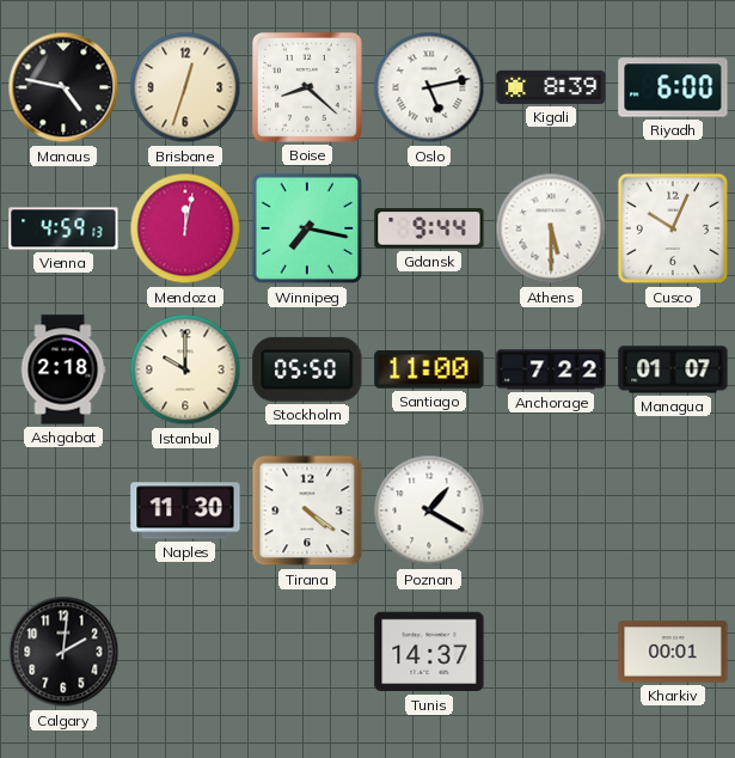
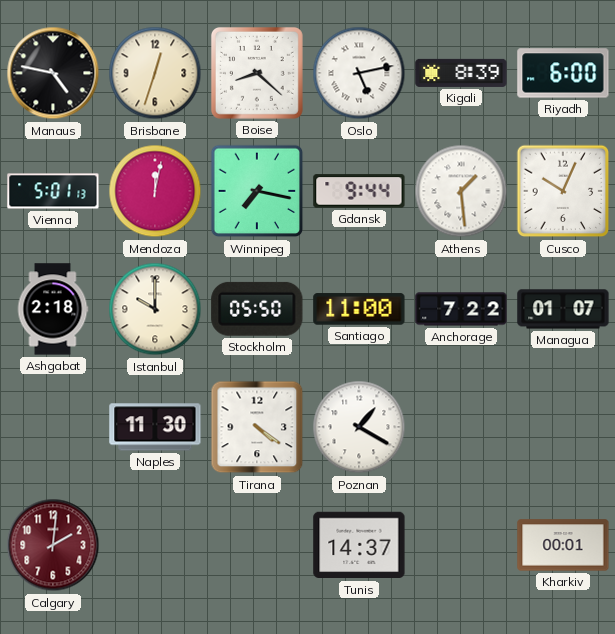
Vienna: 4:59 -> 5:01
Athens: 5:30 -> 1:29
Calgary dial: black -> burgundy
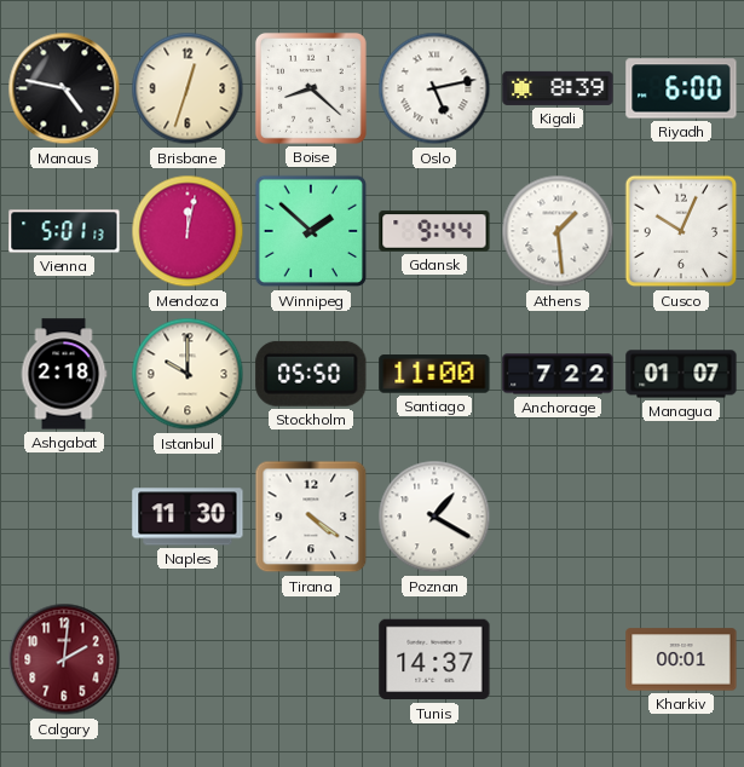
Winnipeg: 7:17 -> 1:52
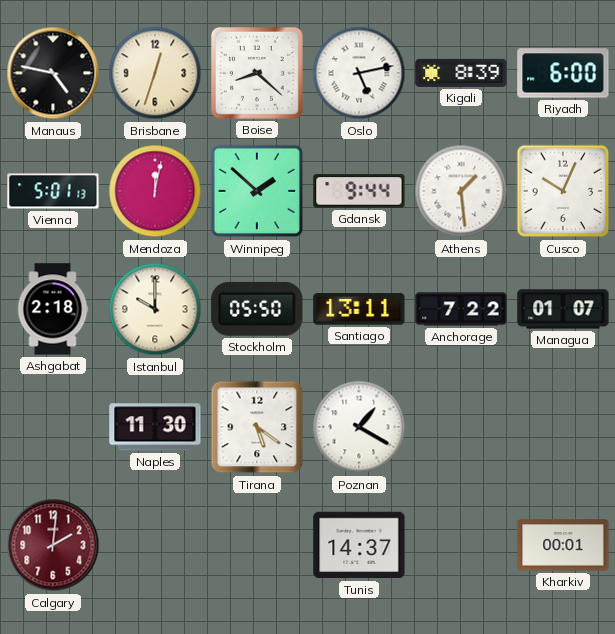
Santiago: 11:00 -> 13:11
Tirana: 4:21 -> 5:21
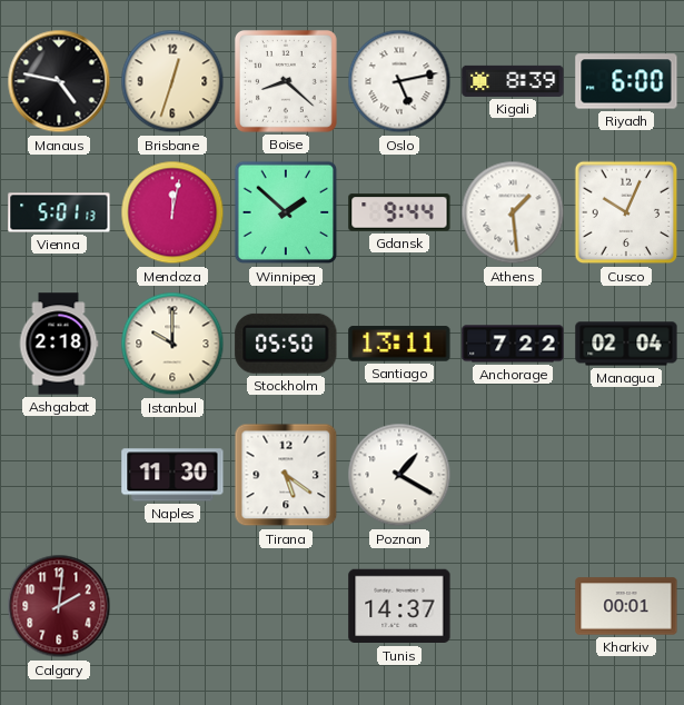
Managua: 01:07 -> 02:04
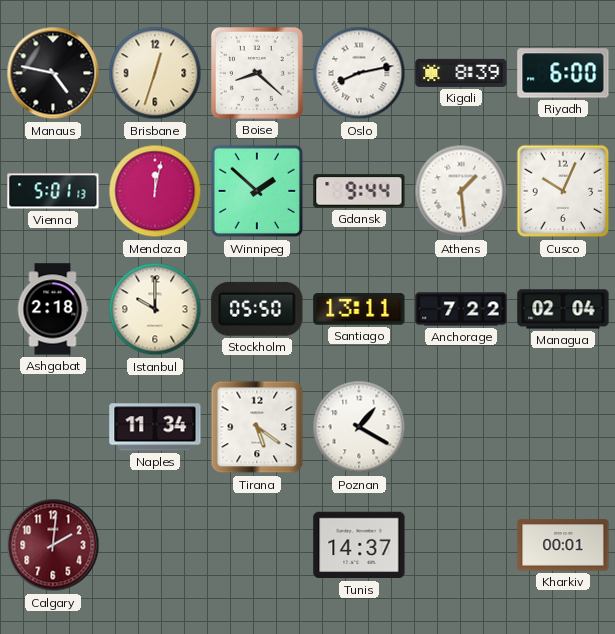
Oslo: 5:13 -> 8:13
Naples: 11:30 -> 11:34
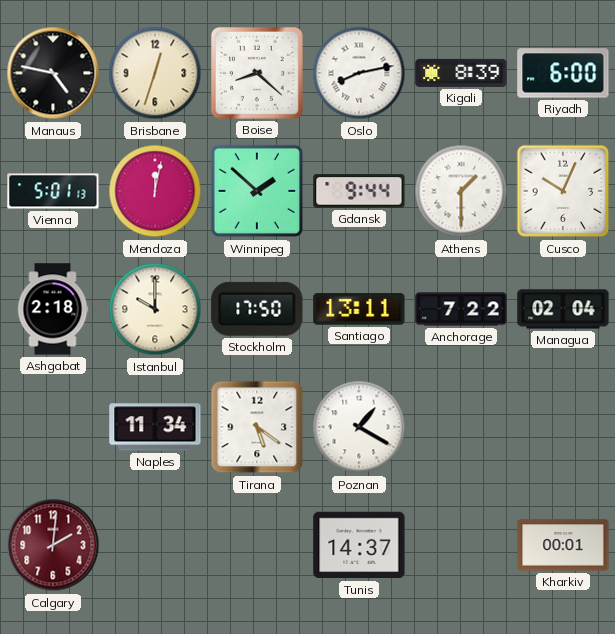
Athens: 1:29 -> 1:30
Stockholm: 05:50 -> 17:50
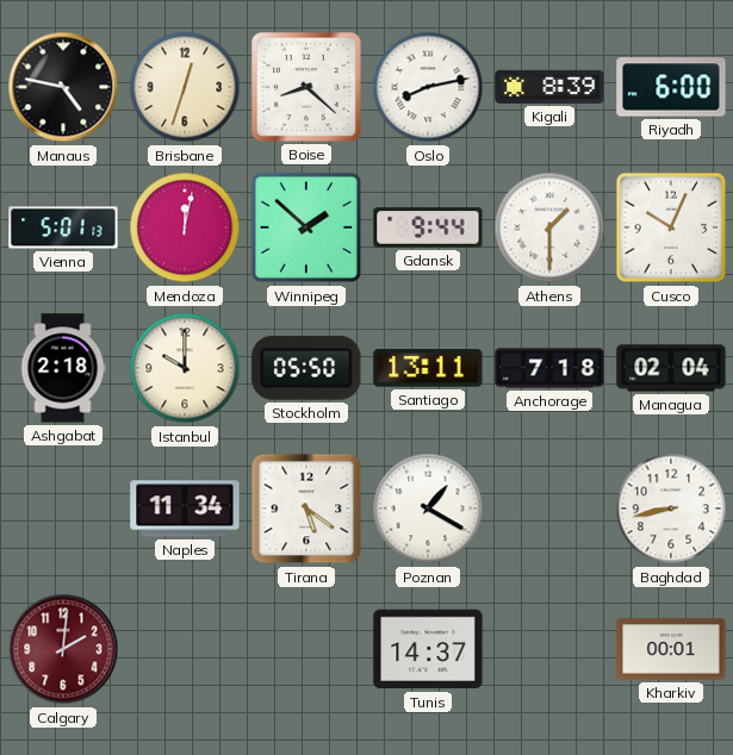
Stockholm: 17:50 -> 05:50
Anchorage: 7:22 -> 7:18
Baghdad: none -> 8:43
